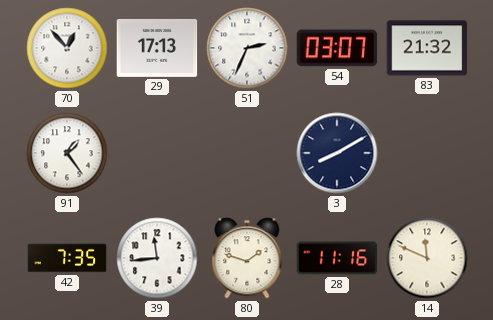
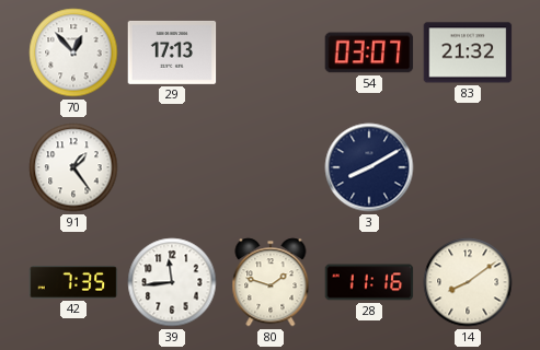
51: 2:34 -> none
14: 11:49 -> 8:09
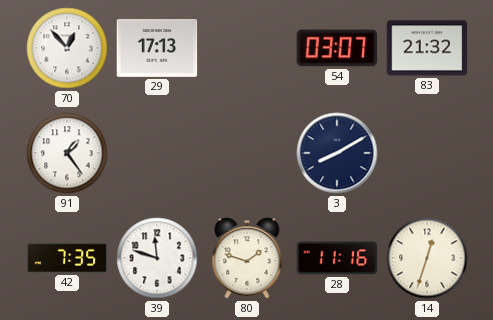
39: 11:44 -> 11:48
14: 8:09 -> 12:33
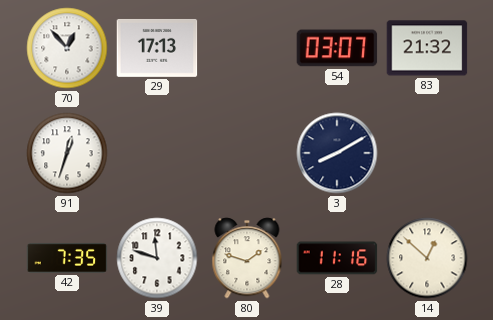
91: 1:24 -> 12:33
14: 12:33 -> 12:52
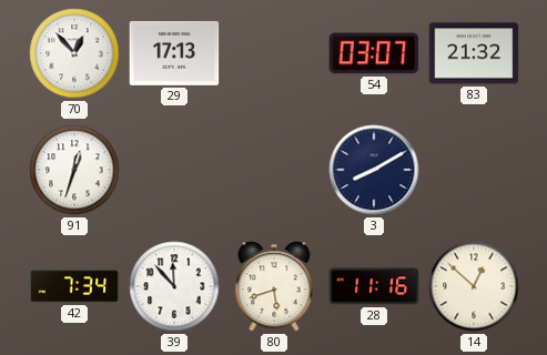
42: 7:35 -> 7:34
39: 11:48 -> 11:53
80: 1:48 -> 5:42
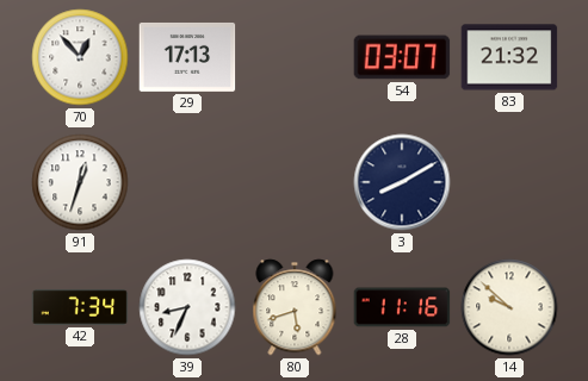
39: 11:53 -> 8:34
14: 12:52 -> 9:52
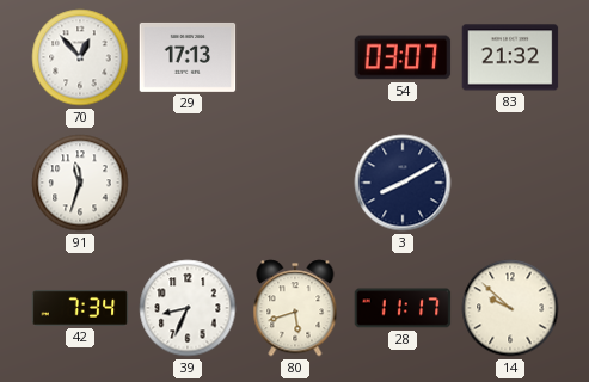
91: 12:33 -> 11:33
28: 11:16 -> 11:17
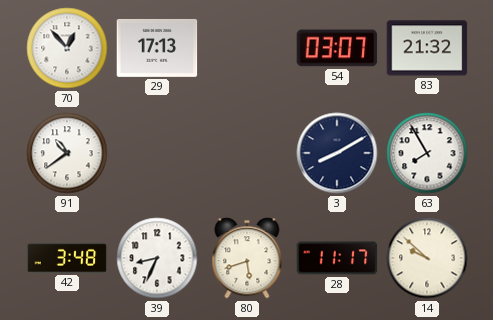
91: 11:33 -> 10:39
63: none -> 7:55
42: 7:34 -> 3:48
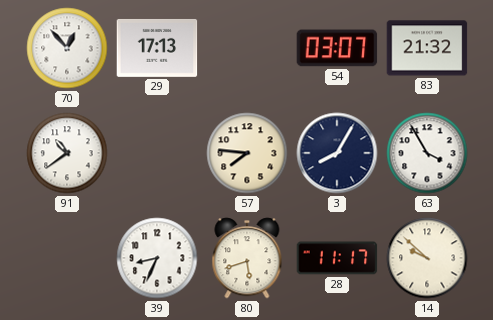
57: none -> 7:46
3: 8:10 -> 8:05
63: 7:55 -> 3:55
42: 3:48 -> none
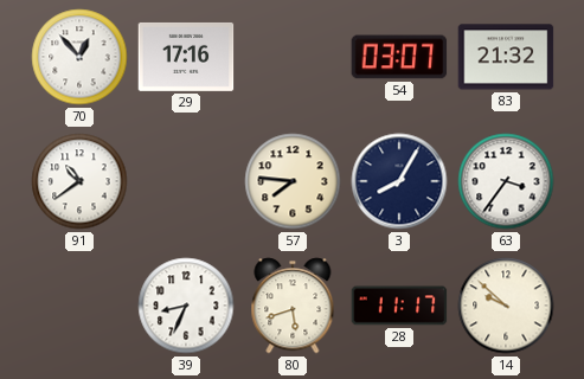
29: 17:13 -> 17:16
63: 3:55 -> 3:36
